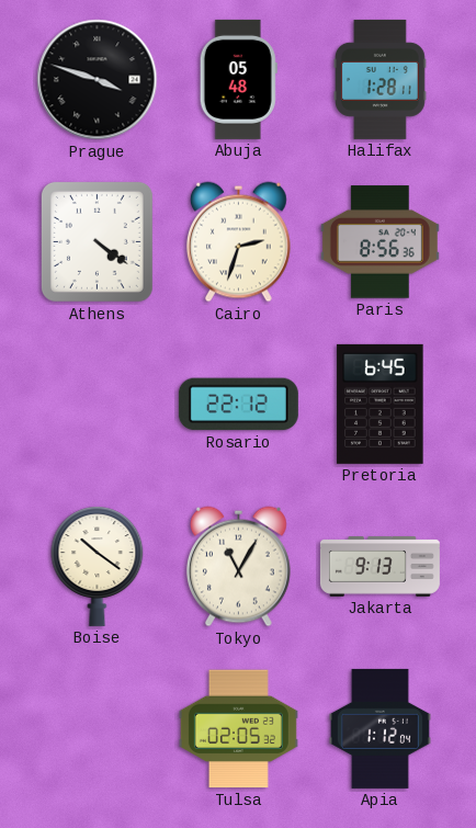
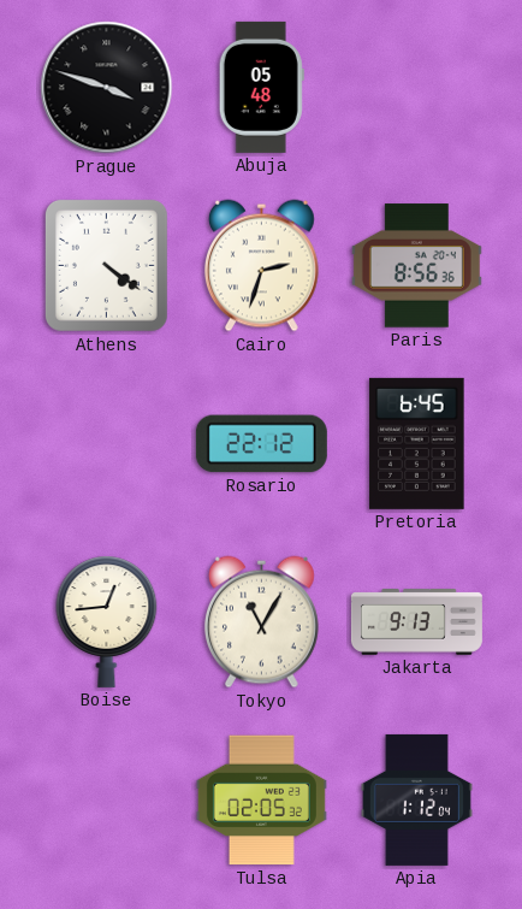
Halifax: 1:28 -> none
Boise: 10:21 -> 12:44
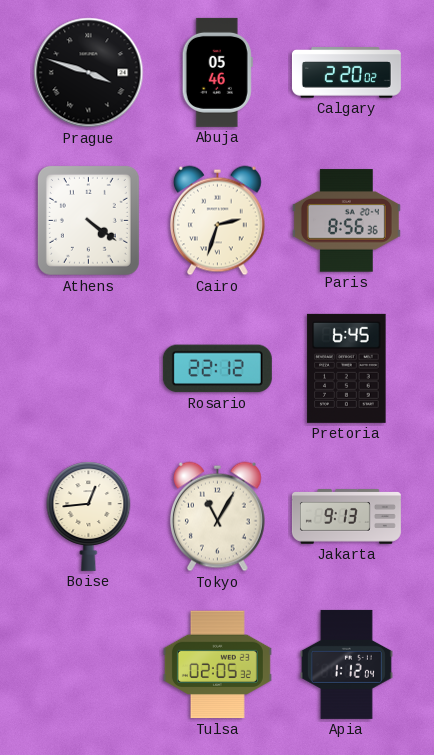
Abuja: 05:48 -> 05:46
Calgary: none -> 2:20
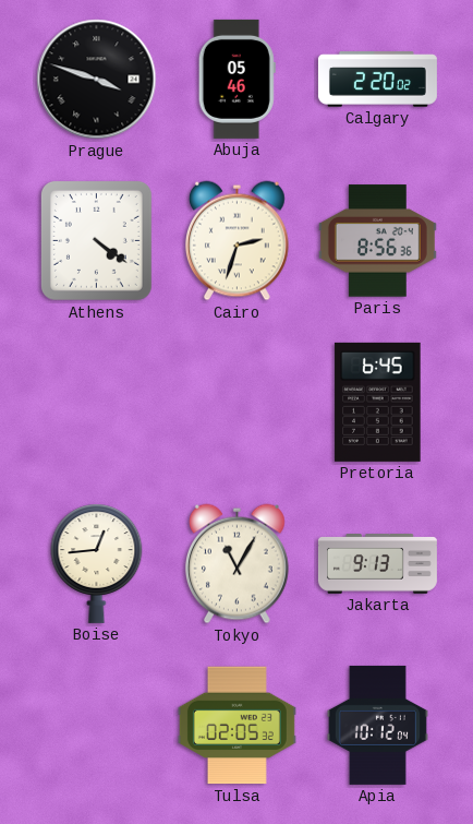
Rosario: 22:12 -> none
Apia: 1:12 -> 10:12
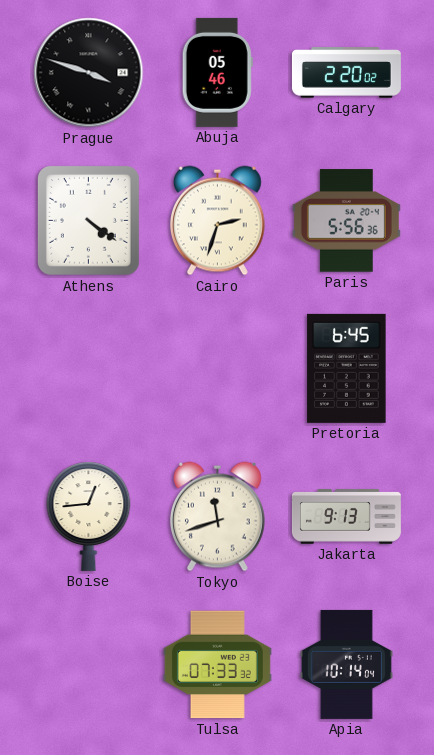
Paris: 8:56 -> 5:56
Tokyo: 11:05 -> 11:42
Tulsa: 02:05 -> 07:33
Apia: 10:12 -> 10:14
